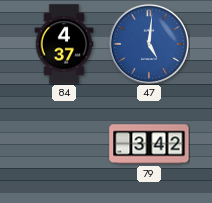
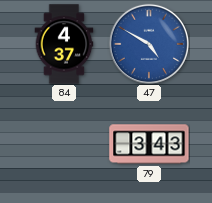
47: 5:01 -> 4:50
79: 3:42 -> 3:43
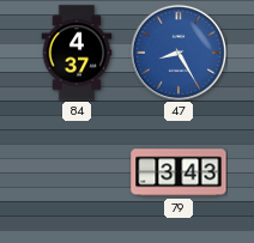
47: 4:50 -> 8:25
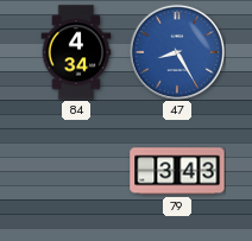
84: 4:37 -> 4:34
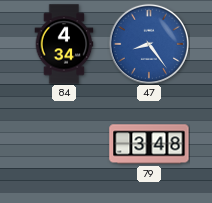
47: 8:25 -> 8:24
79: 3:43 -> 3:48
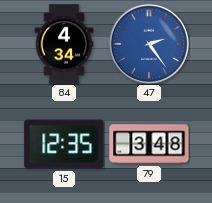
47: 8:24 -> 2:24
15: none -> 12:35
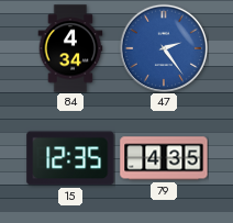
79: 3:48 -> 4:35
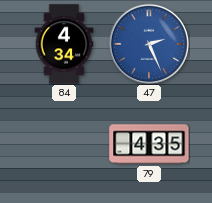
47: 2:24 -> 2:26
15: 12:35 -> none
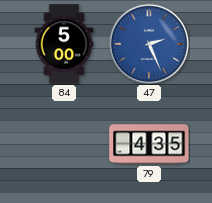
84: 4:34 -> 5:00
